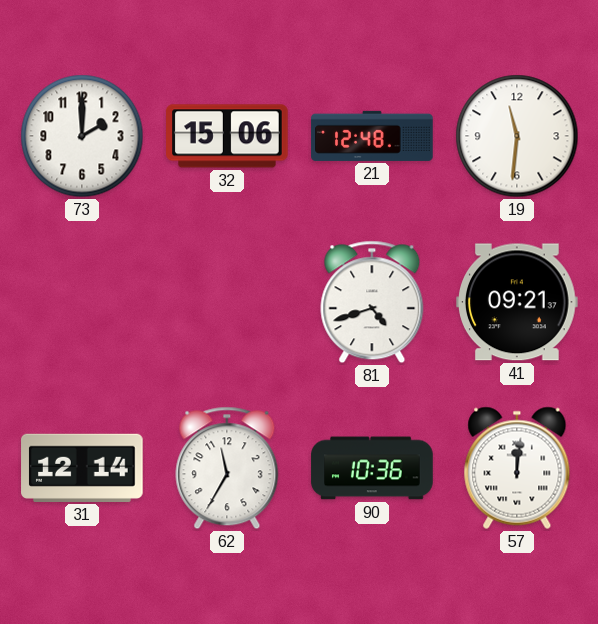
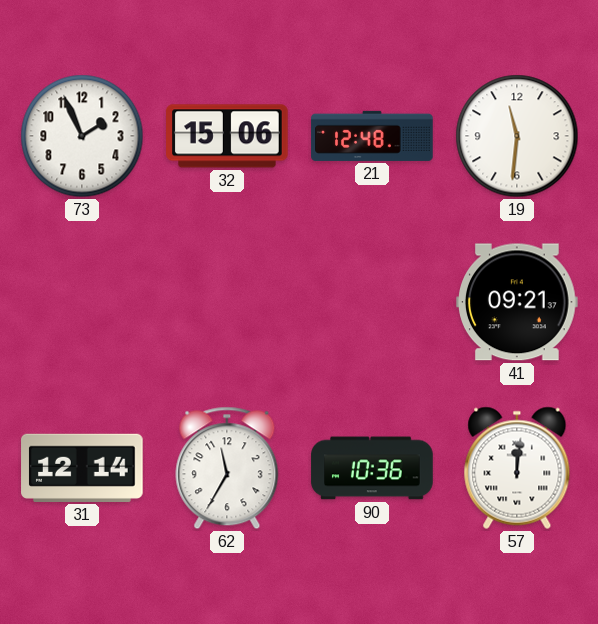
73: 2:00 -> 1:56
81: 4:42 -> none
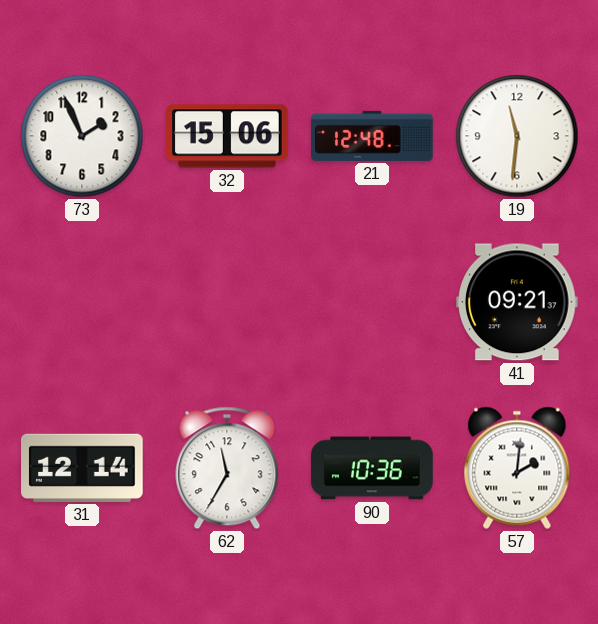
57: 12:01 -> 2:01
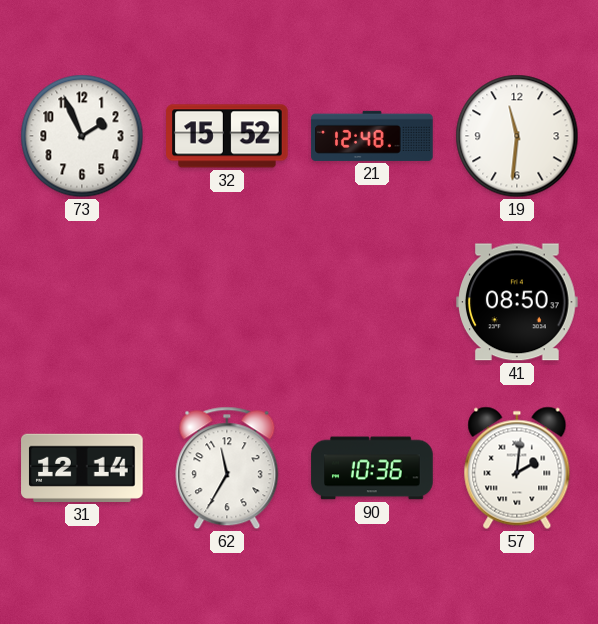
32: 15:06 -> 15:52
41: 09:21 -> 08:50
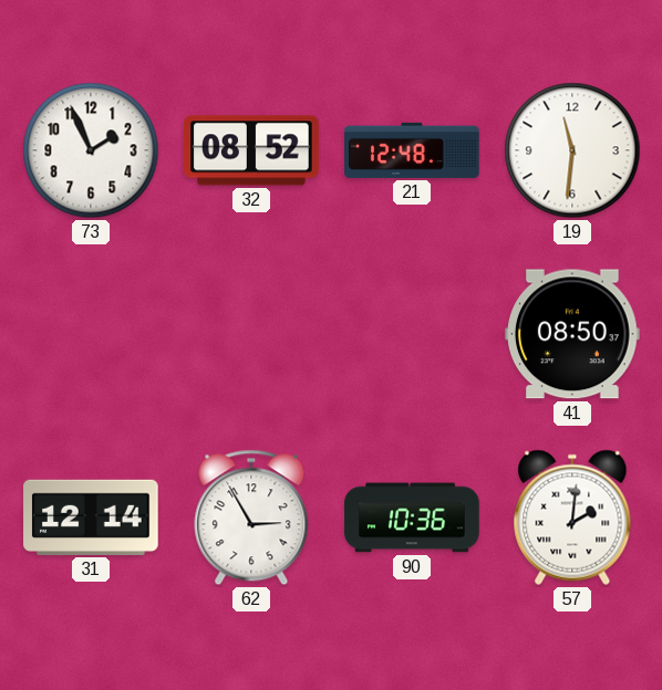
32: 15:52 -> 08:52
62: 11:35 -> 2:55
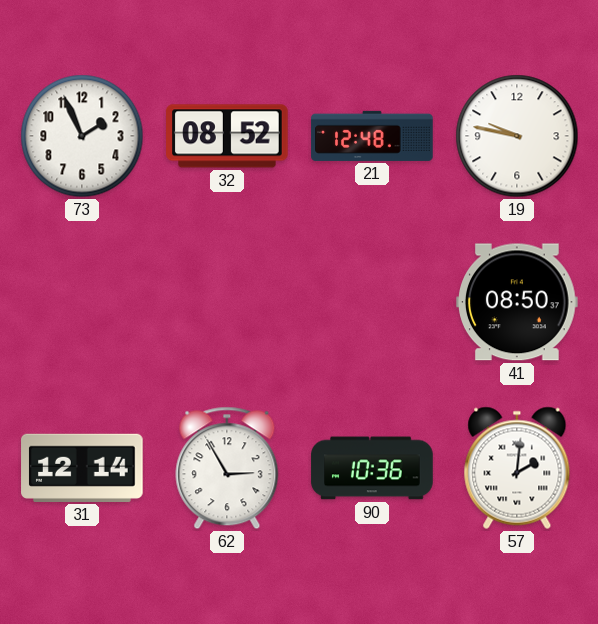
19: 11:31 -> 9:47
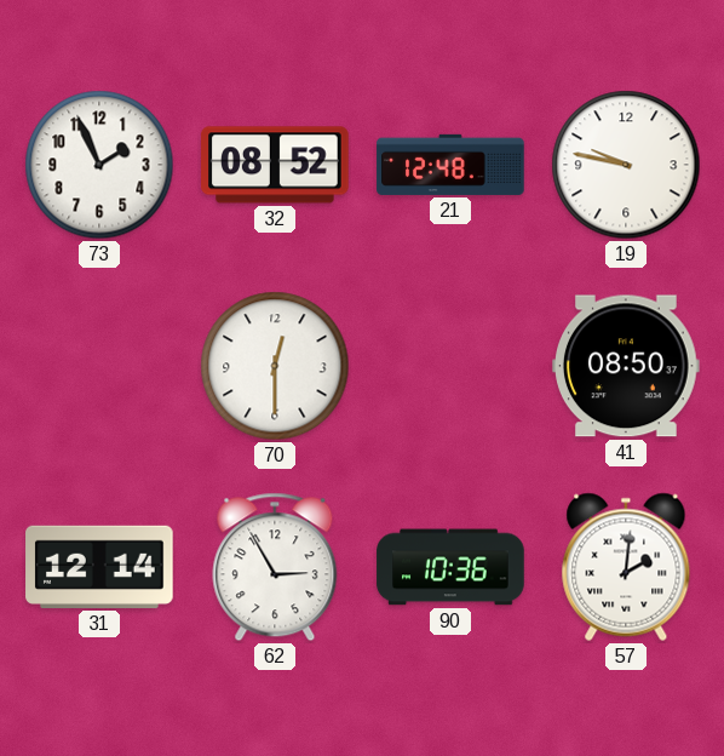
70: none -> 12:30
